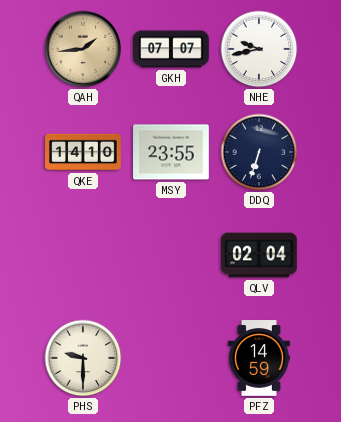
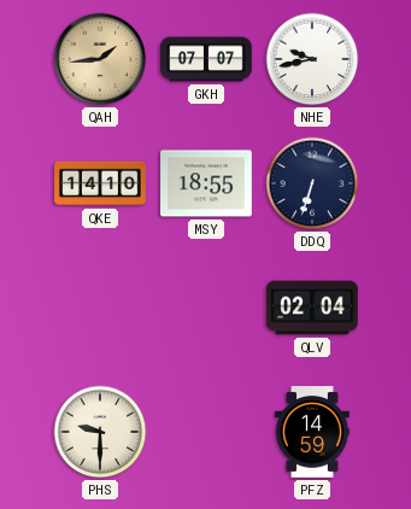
MSY: 23:55 -> 18:55
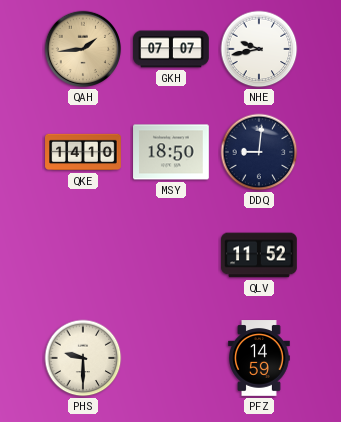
MSY: 18:55 -> 18:50
DDQ: 6:33 -> 9:01
QLV: 02:04 -> 11:52
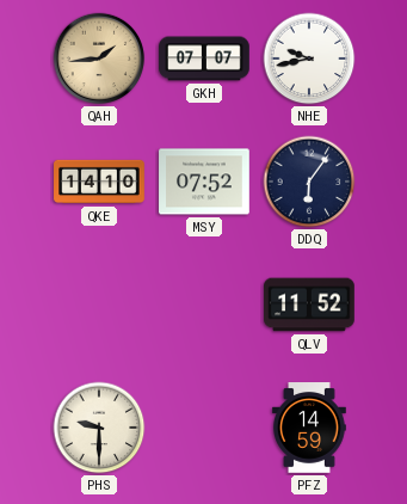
MSY: 18:50 -> 07:52
DDQ: 9:01 -> 6:06
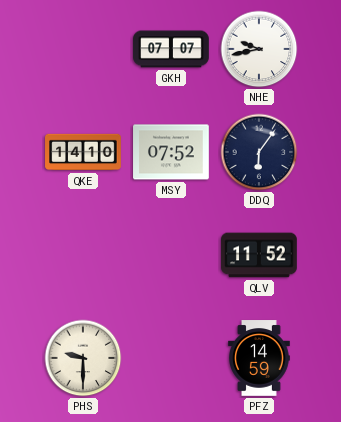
QAH: 1:44 -> none
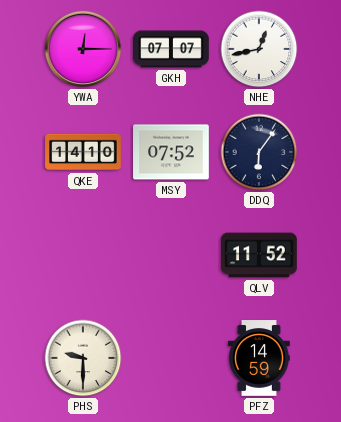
YWA: none -> 12:15
NHE: 9:43 -> 12:43
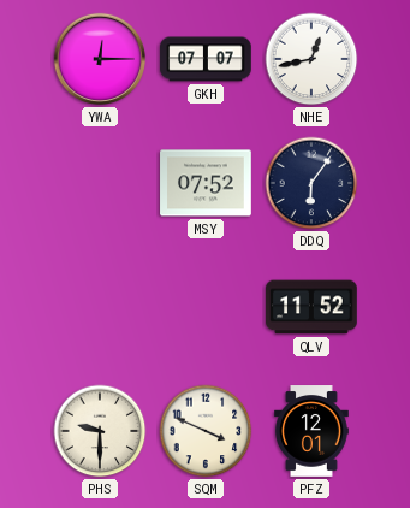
QKE: 14:10 -> none
SQM: none -> 3:49
PFZ: 14:59 -> 12:01
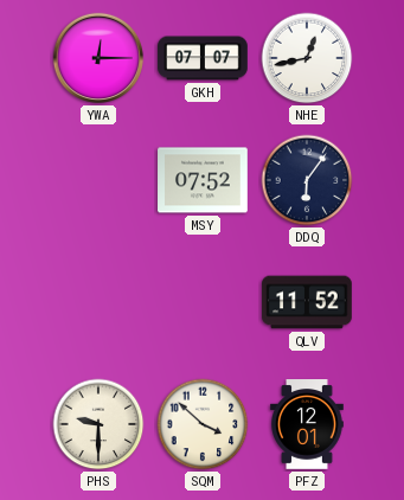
SQM: 3:49 -> 3:52
